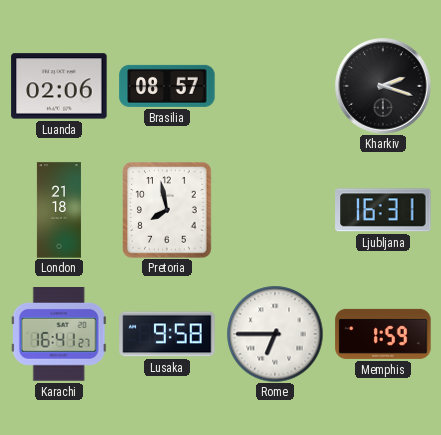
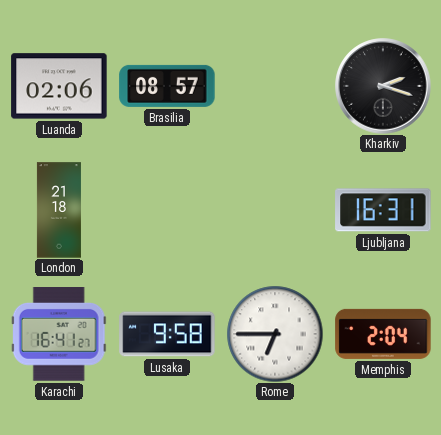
Pretoria: 7:58 -> none
Memphis: 1:59 -> 2:04
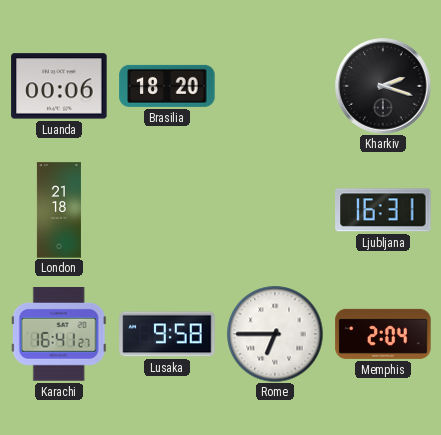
Luanda: 02:06 -> 00:06
Brasilia: 08:57 -> 18:20
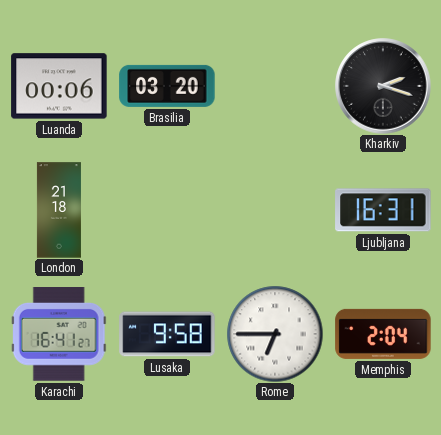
Brasilia: 18:20 -> 03:20
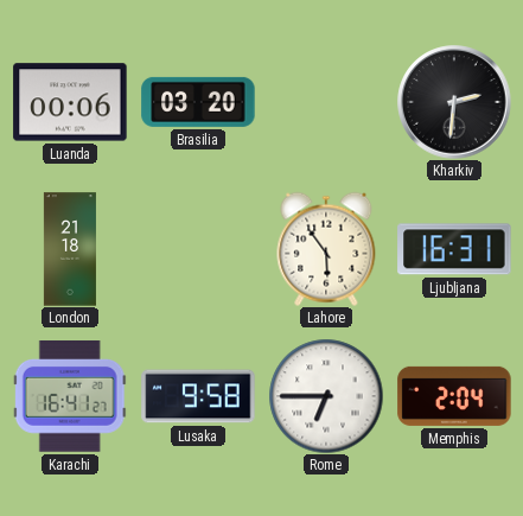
Kharkiv: 2:18 -> 2:31
Lahore: none -> 5:54
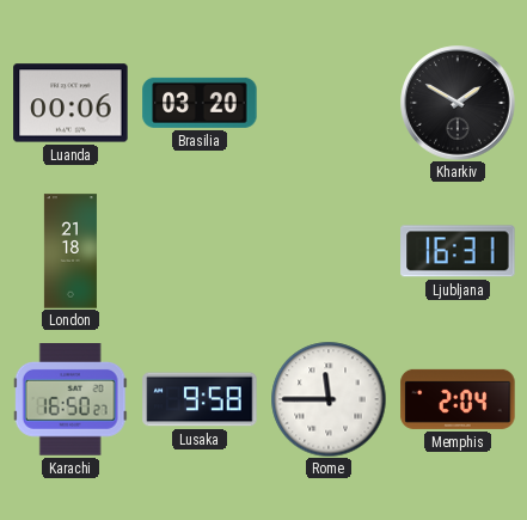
Kharkiv: 2:31 -> 1:50
Lahore: 5:54 -> none
Karachi: 16:41 -> 16:50
Rome: 6:45 -> 11:45
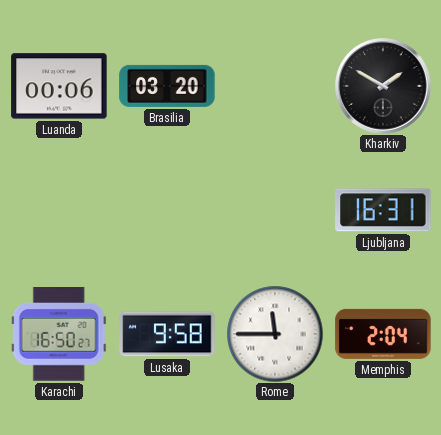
London: 21:18 -> none
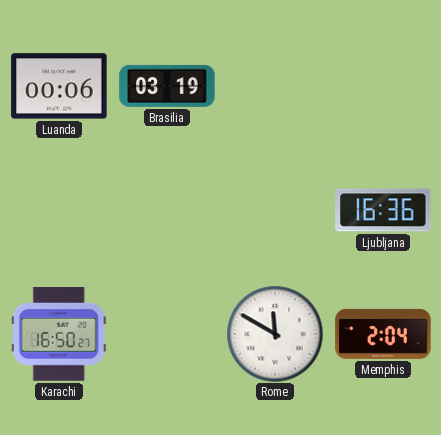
Brasilia: 03:20 -> 03:19
Kharkiv: 1:50 -> none
Ljubljana: 16:31 -> 16:36
Lusaka: 9:58 -> none
Rome: 11:45 -> 11:50
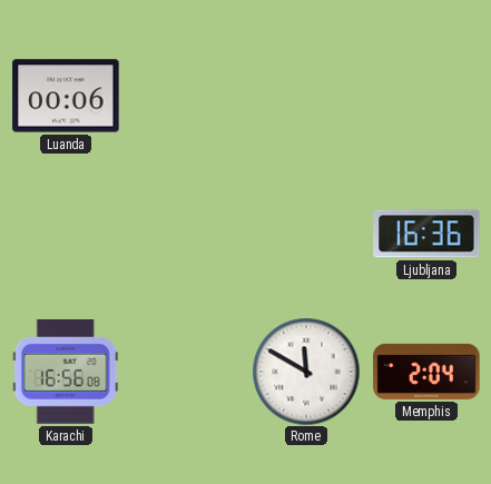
Brasilia: 03:19 -> none
Karachi: 16:50 -> 16:56
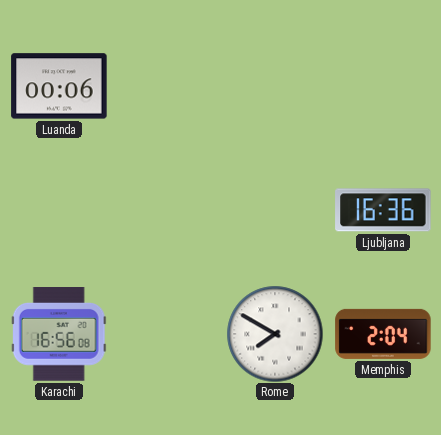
Rome: 11:50 -> 7:50
